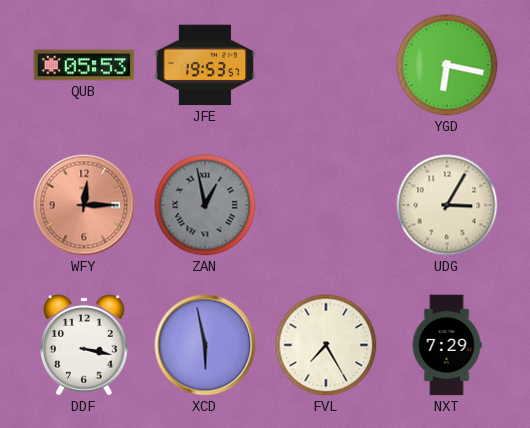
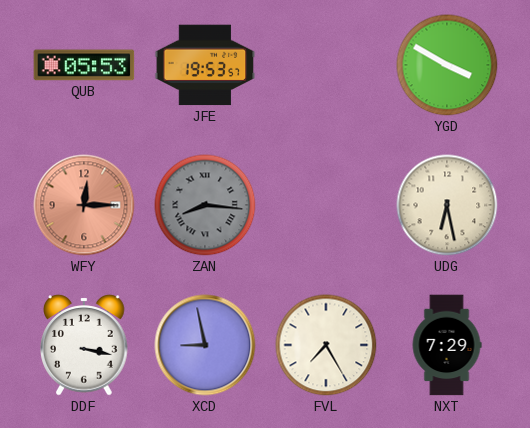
YGD: 6:17 -> 3:50
ZAN: 12:58 -> 8:16
UDG: 3:05 -> 6:28
XCD: 5:58 -> 8:58
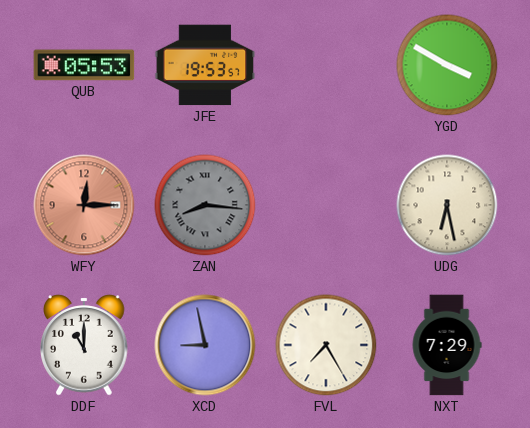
DDF: 3:17 -> 11:00
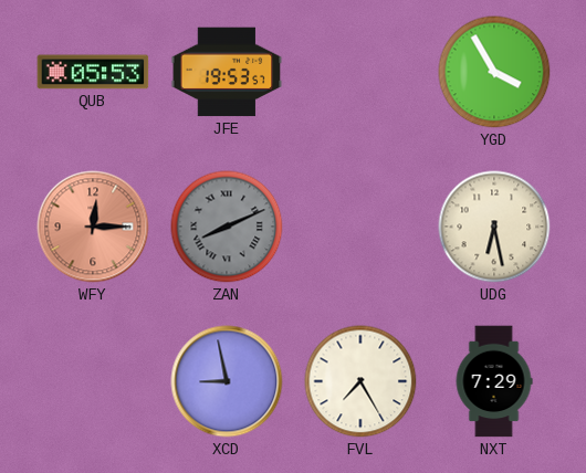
YGD: 3:50 -> 3:55
ZAN: 8:16 -> 8:11
DDF: 11:00 -> none
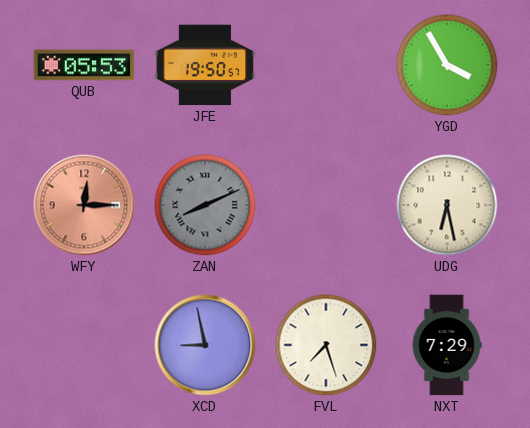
JFE: 19:53 -> 19:50
FVL: 7:25 -> 7:27
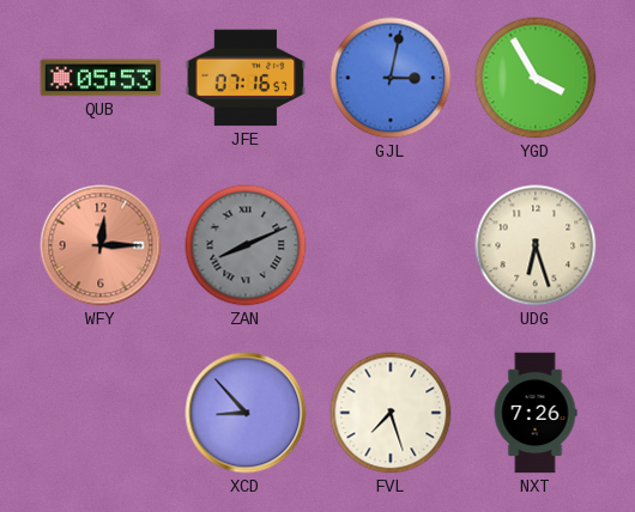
JFE: 19:50 -> 07:16
GJL: none -> 3:02
UDG: 6:28 -> 6:27
XCD: 8:58 -> 8:53
NXT: 7:29 -> 7:26
